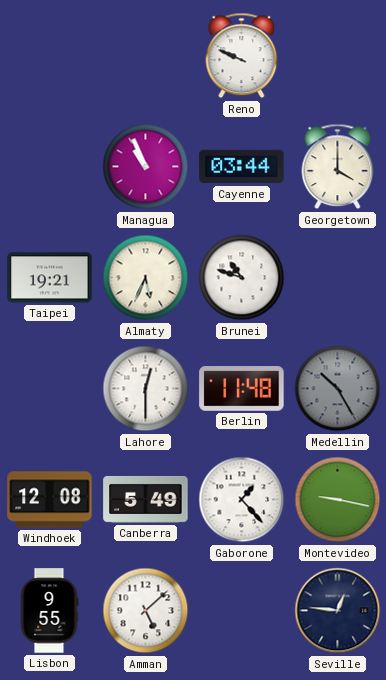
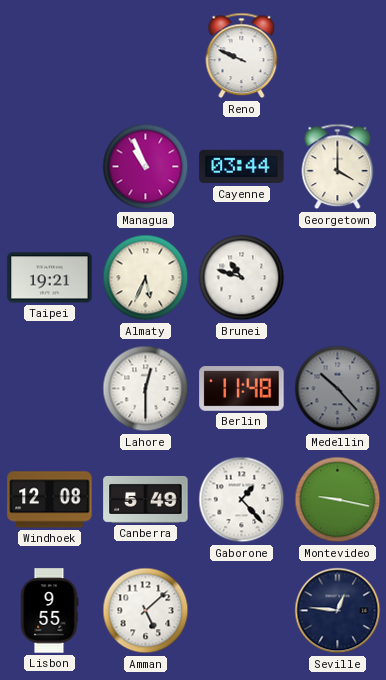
Medellin: 10:25 -> 10:23
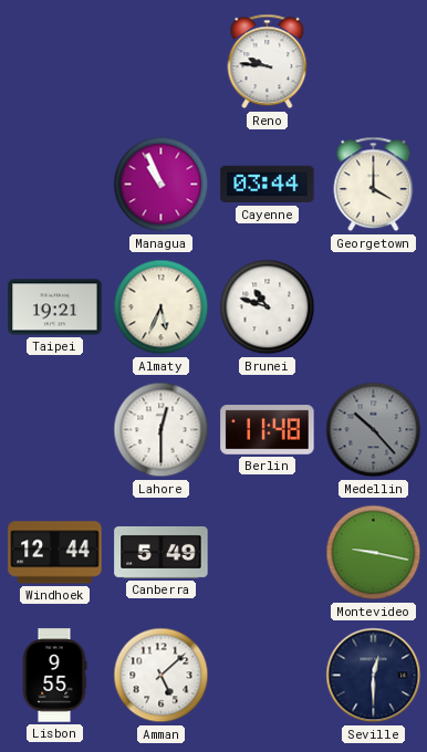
Reno: 9:49 -> 9:46
Windhoek: 12:08 -> 12:44
Gaborone: 1:23 -> none
Seville: 12:46 -> 12:30
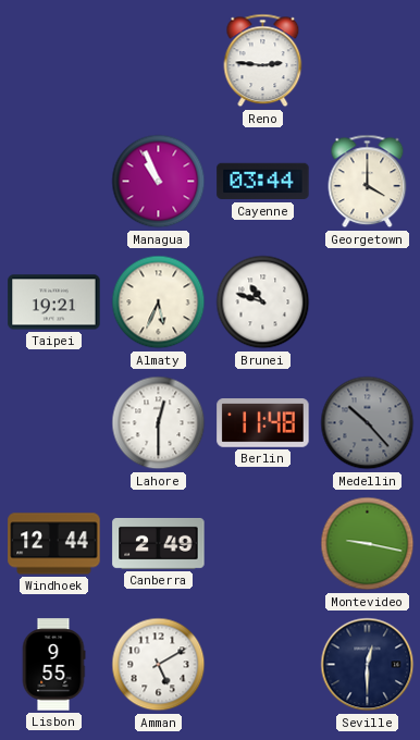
Reno: 9:46 -> 2:46
Canberra: 5:49 -> 2:49
Amman: 5:08 -> 5:10
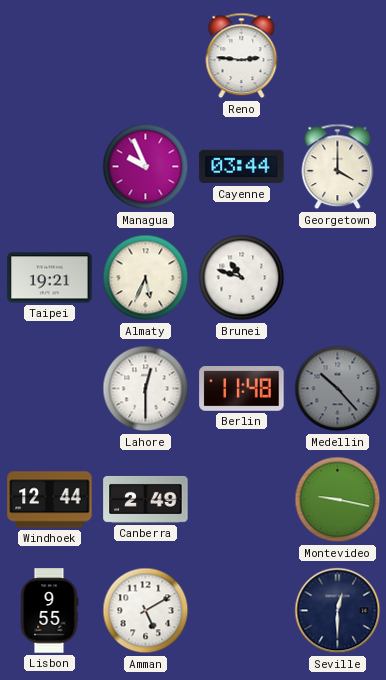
Managua: 10:56 -> 9:56
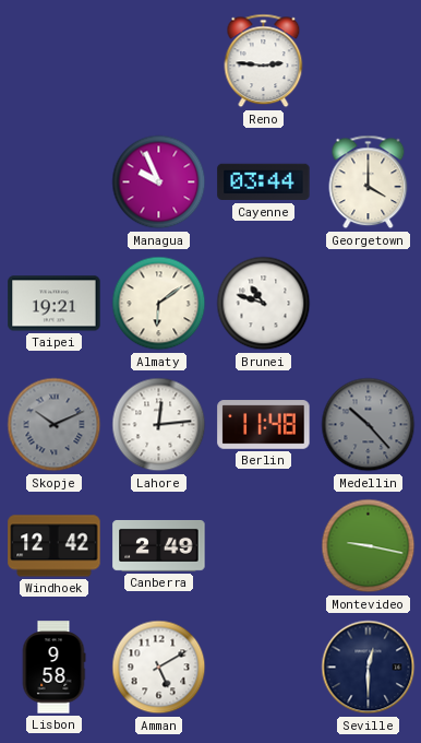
Almaty: 5:34 -> 6:09
Skopje: none -> 10:11
Lahore: 12:30 -> 12:14
Windhoek: 12:44 -> 12:42
Lisbon: 9:55 -> 9:58
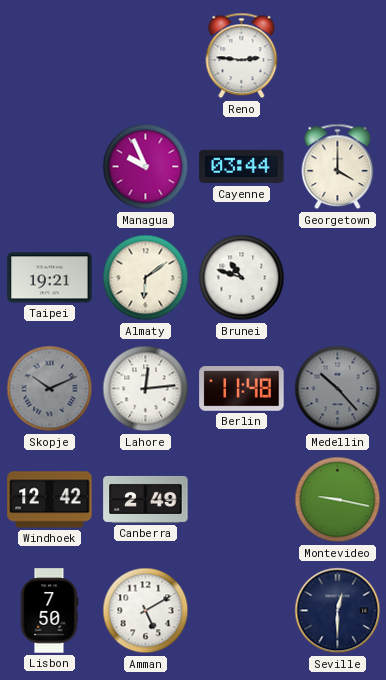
Lisbon: 9:58 -> 7:50
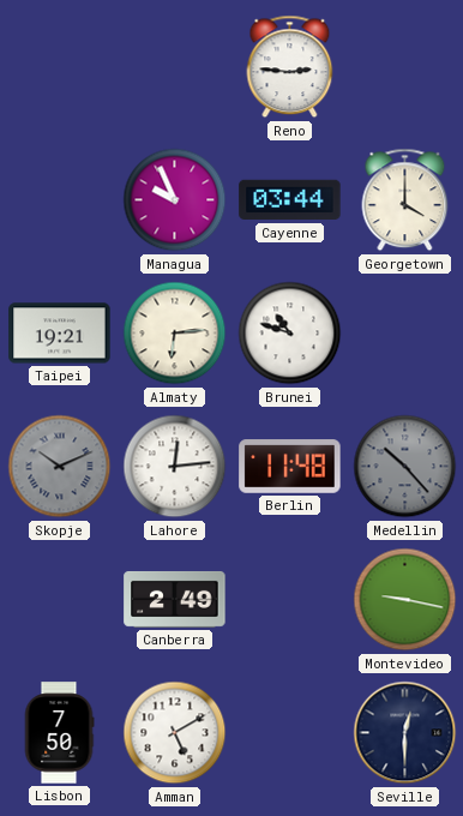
Almaty: 6:09 -> 6:14
Windhoek: 12:42 -> none
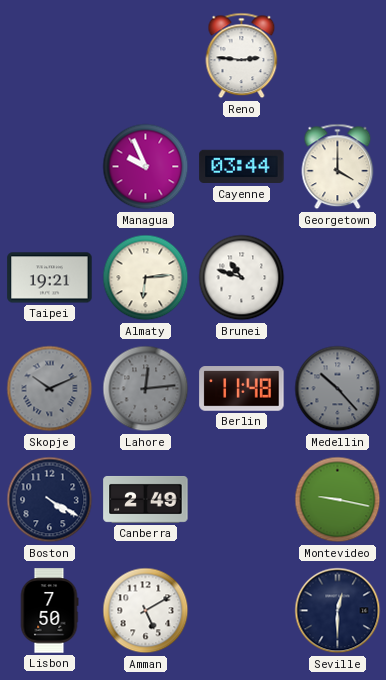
Lahore dial: white -> grey
Boston: none -> 4:20
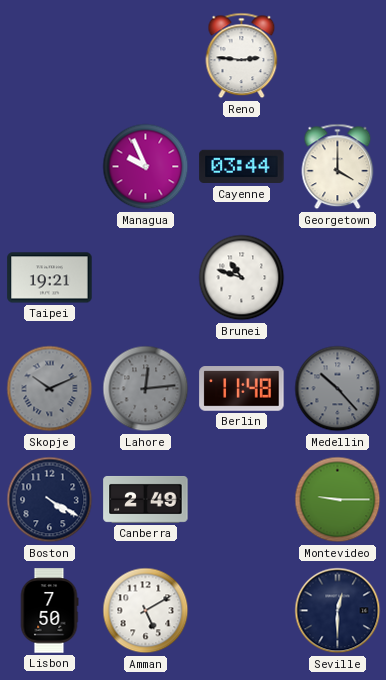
Almaty: 6:14 -> none
Montevideo: 9:17 -> 9:15
